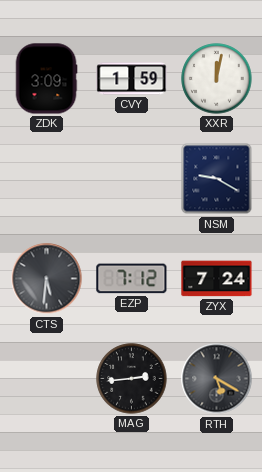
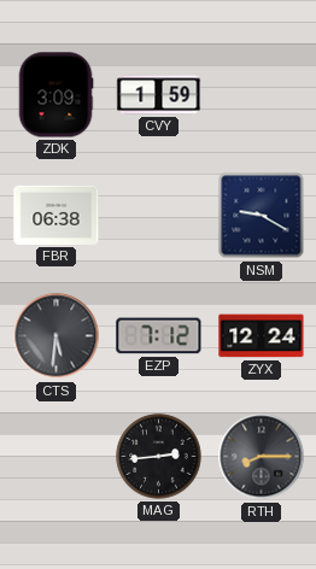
XXR: 12:02 -> none
FBR: none -> 06:38
ZYX: 7:24 -> 12:24
RTH: 5:20 -> 8:15
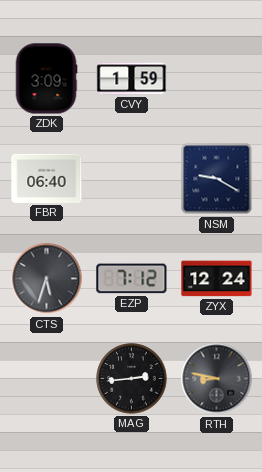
FBR: 06:38 -> 06:40
CTS: 5:31 -> 5:33
RTH: 8:15 -> 8:47
